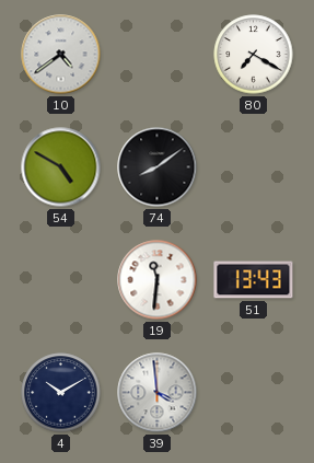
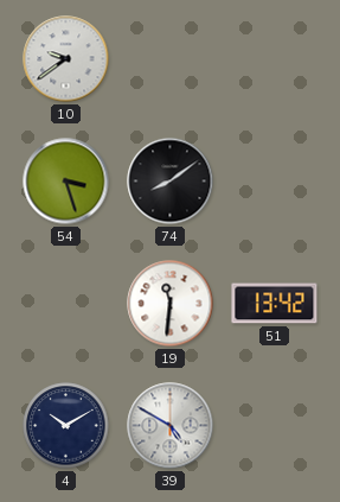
10: 4:39 -> 9:39
80: 7:20 -> none
54: 4:50 -> 3:27
51: 13:43 -> 13:42
39: 3:59 -> 4:50
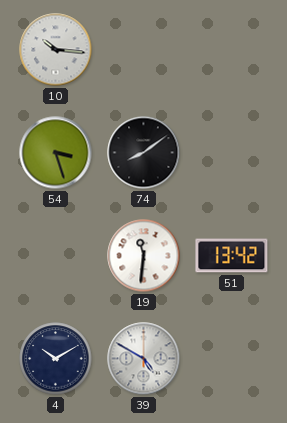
10: 9:39 -> 10:16
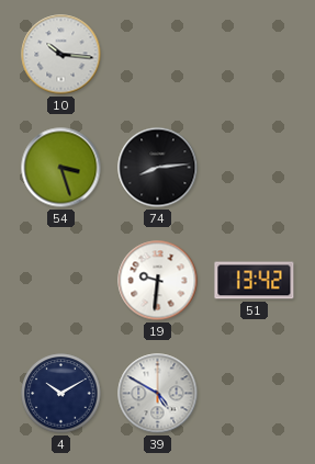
74: 8:09 -> 8:14
19: 11:31 -> 9:31
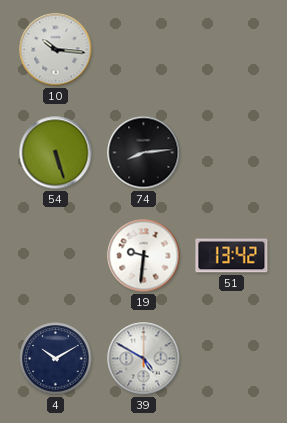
54: 3:27 -> 5:27
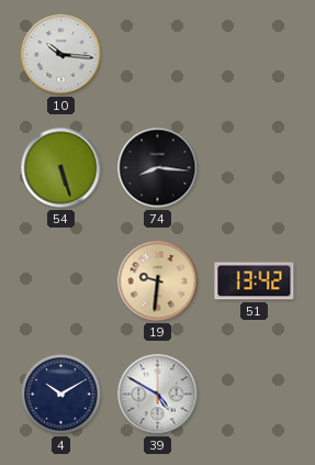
74: 8:14 -> 8:16
19 dial: white -> champagne
